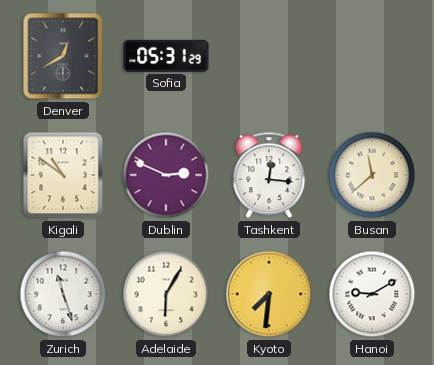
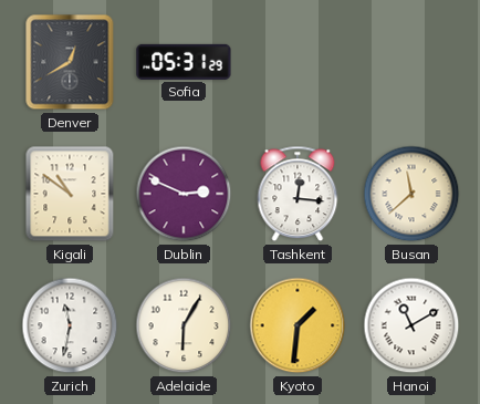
Zurich: 11:27 -> 11:32
Kyoto: 7:31 -> 1:31
Hanoi: 9:10 -> 11:10
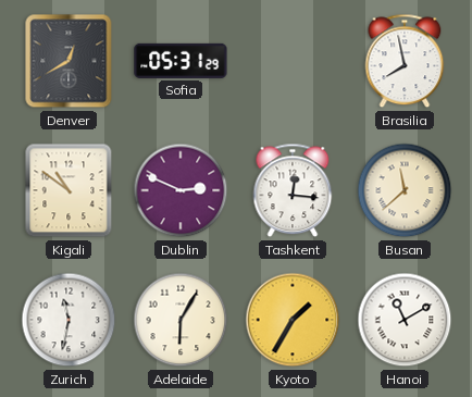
Brasilia: none -> 7:58
Kyoto: 1:31 -> 1:35
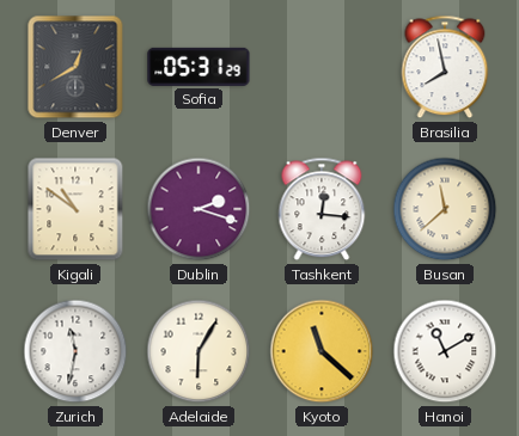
Dublin: 2:49 -> 2:18
Kyoto: 1:35 -> 11:22
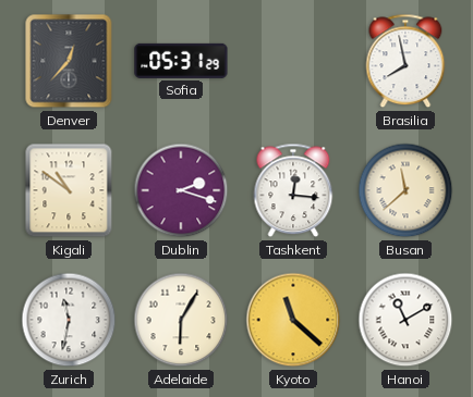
Denver: 12:40 -> 12:37
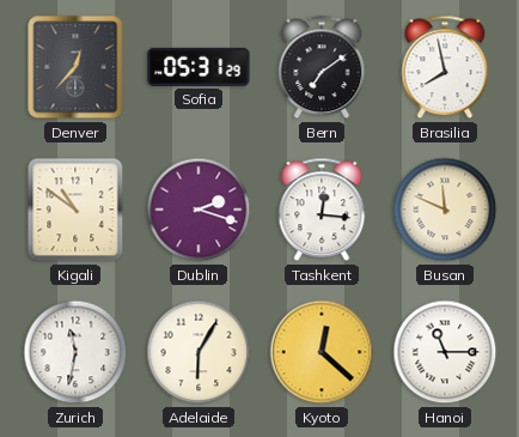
Bern: none -> 7:09
Busan: 11:38 -> 11:49
Kyoto: 11:22 -> 12:22
Hanoi: 11:10 -> 11:15
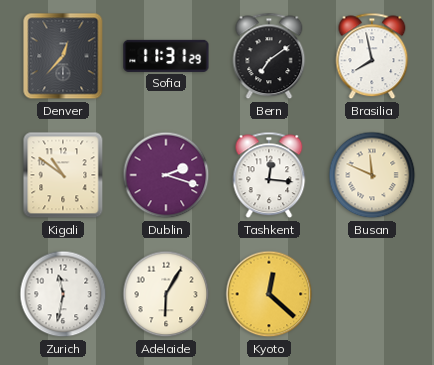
Sofia: 05:31 -> 11:31
Hanoi: 11:15 -> none
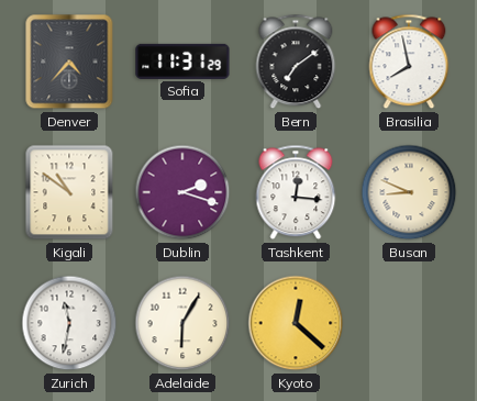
Denver: 12:37 -> 4:37
Busan: 11:49 -> 8:49
